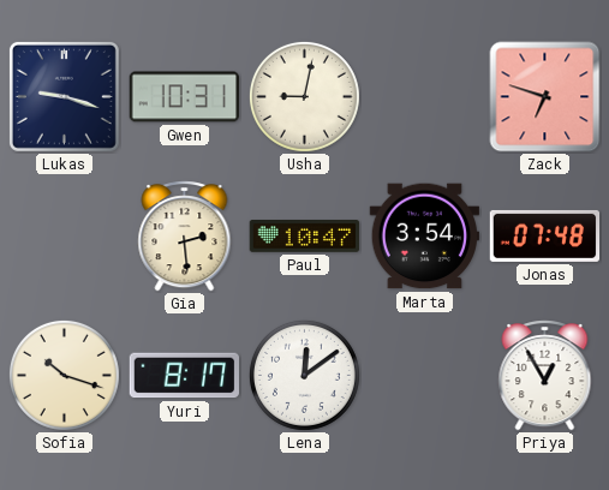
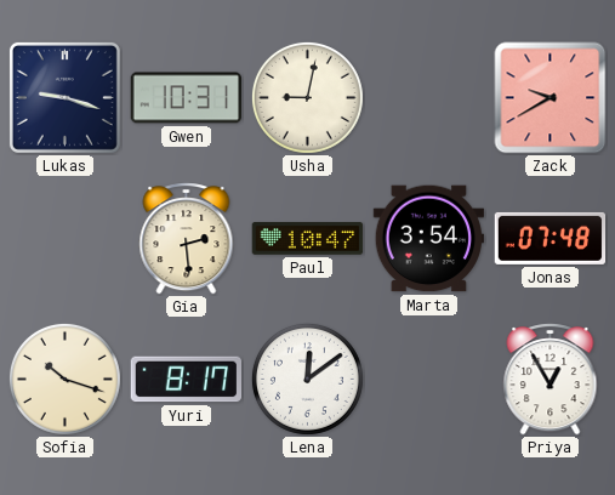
Zack: 6:48 -> 9:40
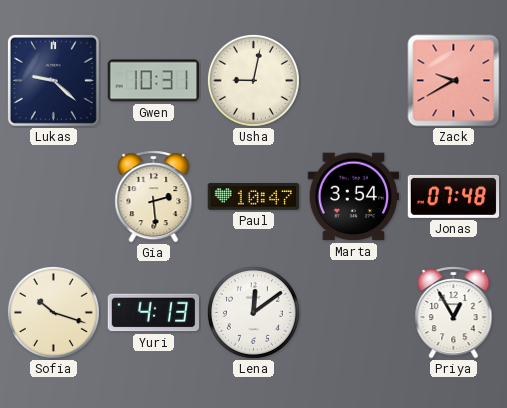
Lukas: 9:18 -> 9:22
Yuri: 8:17 -> 4:13
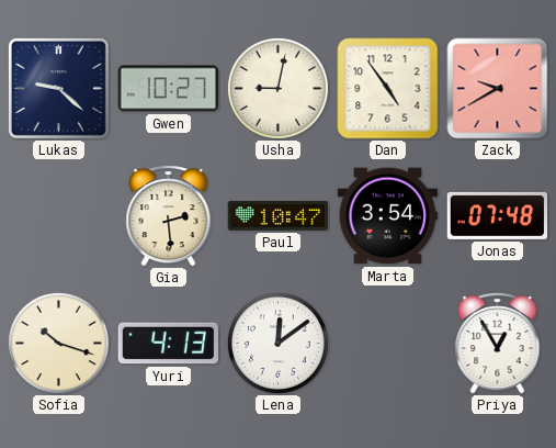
Gwen: 10:31 -> 10:27
Dan: none -> 4:54
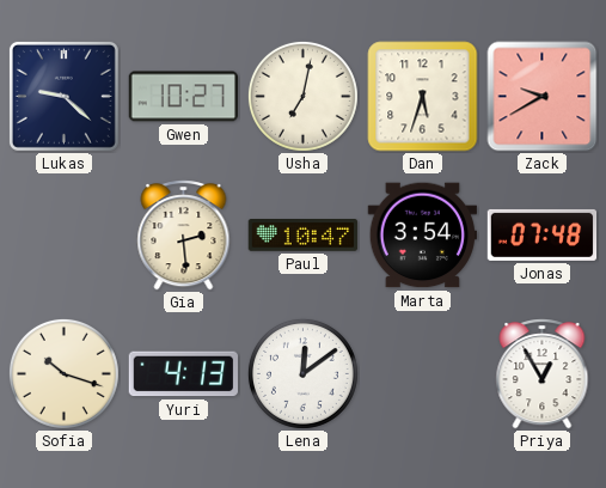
Usha: 9:02 -> 7:02
Dan: 4:54 -> 5:33
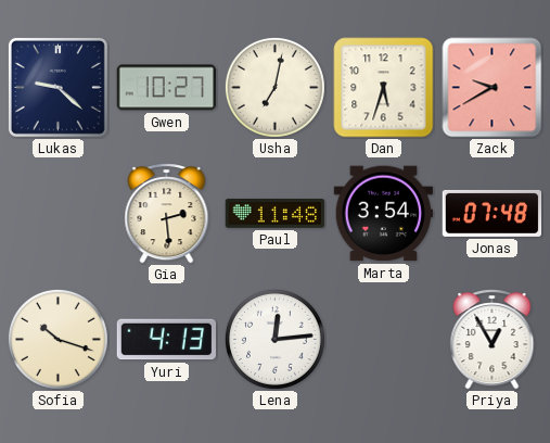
Paul: 10:47 -> 11:48
Lena: 12:09 -> 12:14
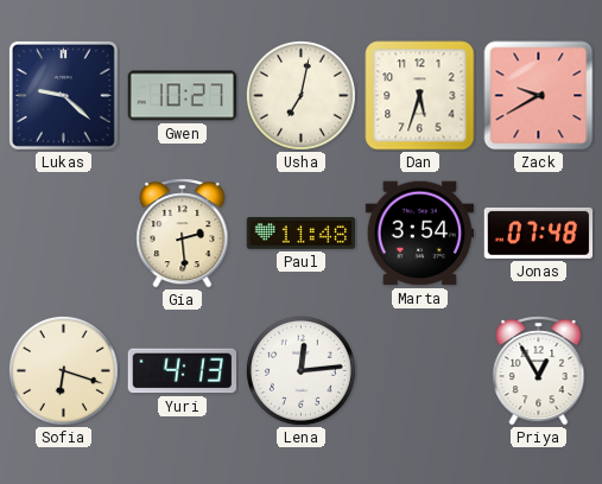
Sofia: 10:18 -> 6:18
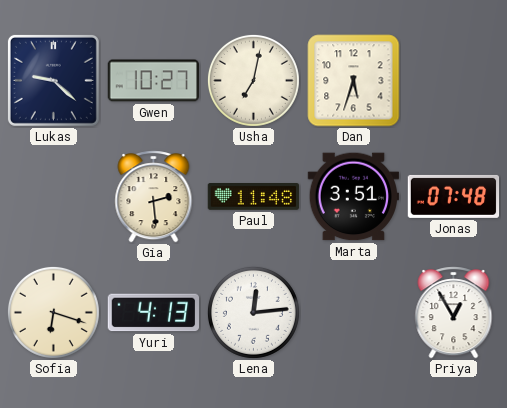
Zack: 9:40 -> none
Marta: 3:54 -> 3:51
